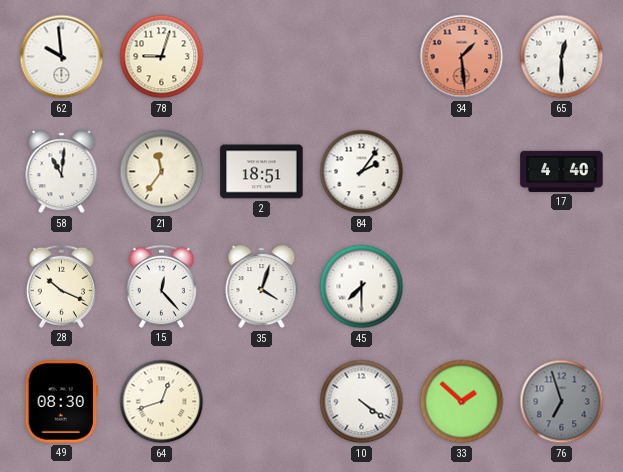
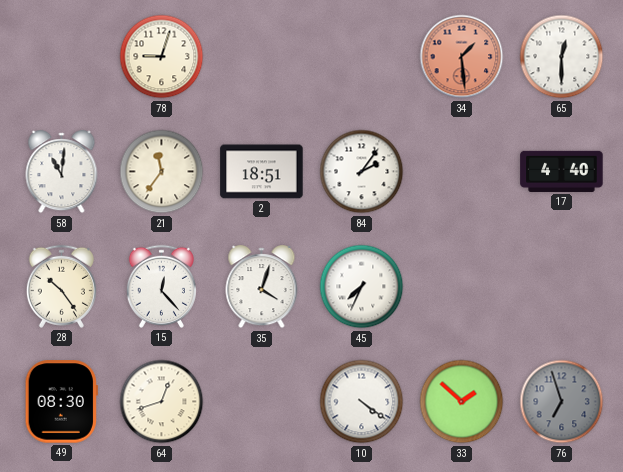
62: 9:59 -> none
28: 10:19 -> 10:24
45: 7:30 -> 7:34
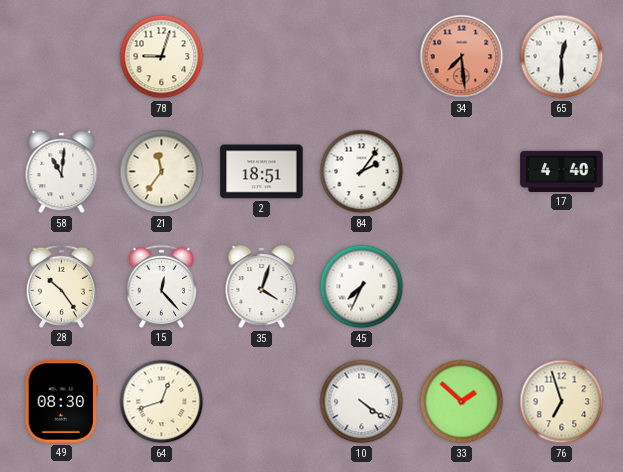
34: 1:29 -> 7:29
76 dial: grey -> cream
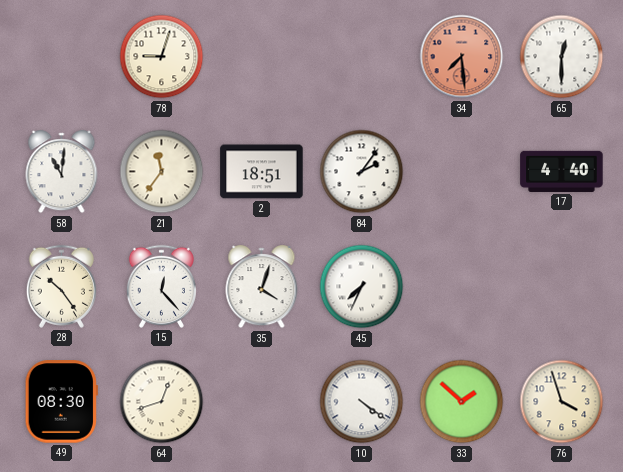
76: 6:57 -> 3:57
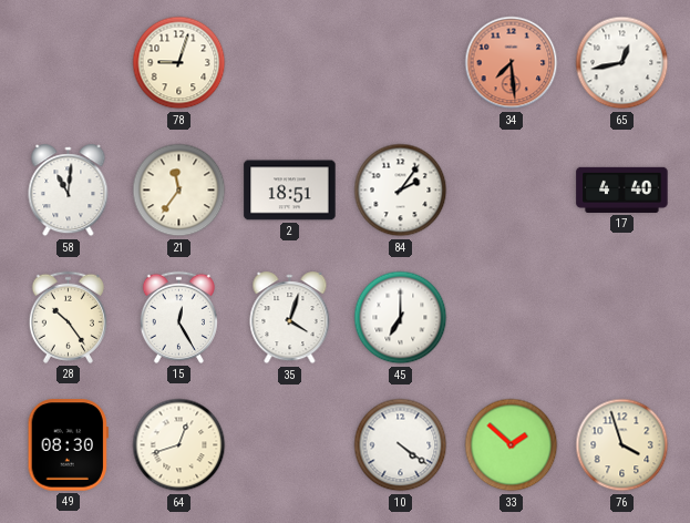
65: 12:30 -> 12:43
15: 12:23 -> 12:25
45: 7:34 -> 7:00
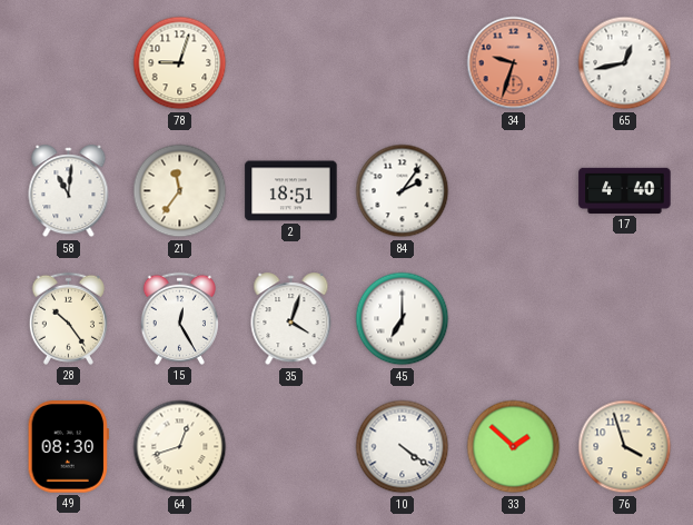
34: 7:29 -> 9:33
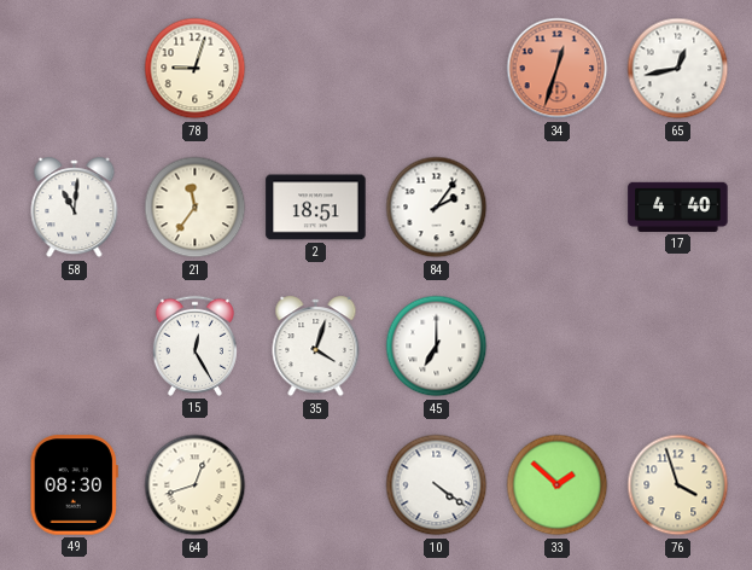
34: 9:33 -> 12:33
28: 10:24 -> none
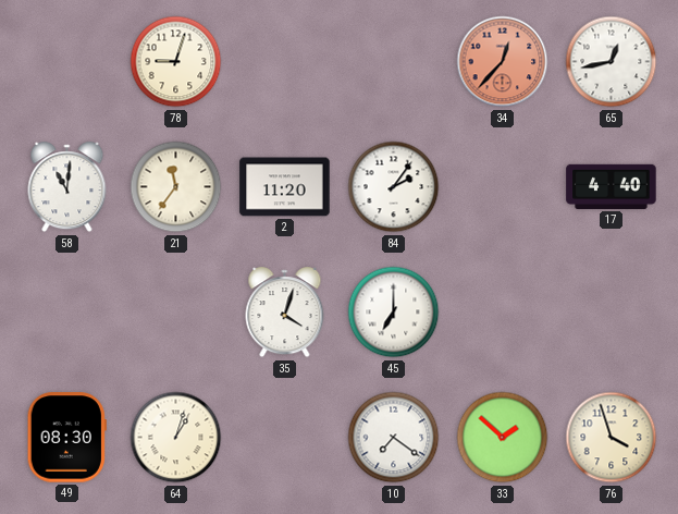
34: 12:33 -> 12:37
2: 18:51 -> 11:20
15: 12:25 -> none
64: 12:42 -> 1:03
10: 4:21 -> 7:21
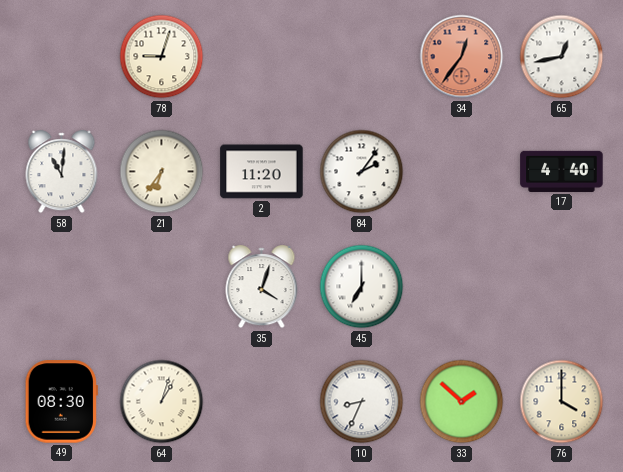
34: 12:37 -> 12:36
21: 11:36 -> 6:36
10: 7:21 -> 8:34
76: 3:57 -> 4:00
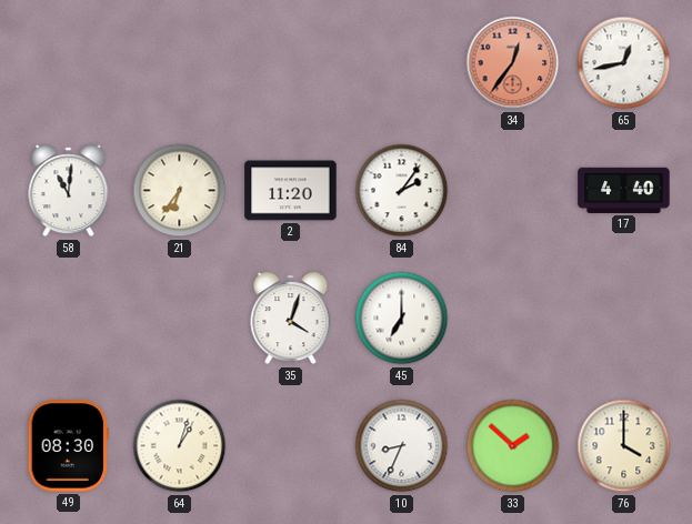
78: 9:03 -> none
